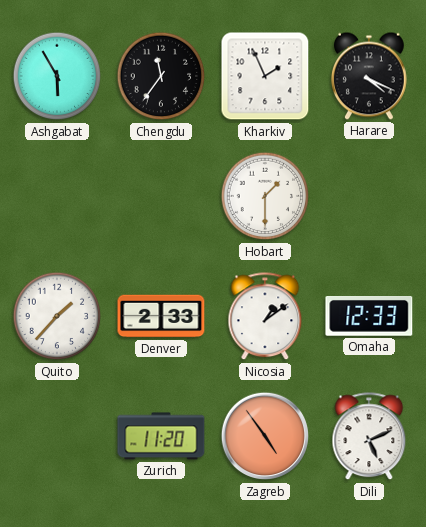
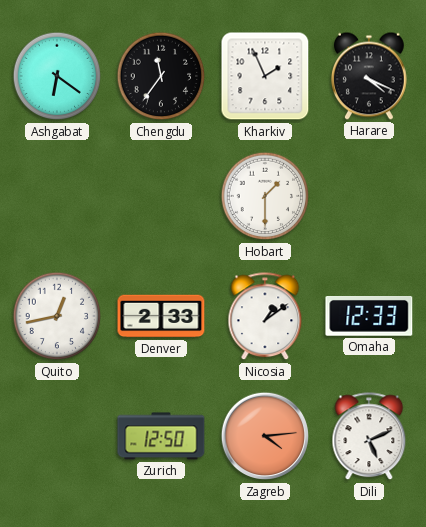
Ashgabat: 5:55 -> 6:21
Quito: 1:37 -> 12:43
Zurich: 11:20 -> 12:50
Zagreb: 4:54 -> 4:14
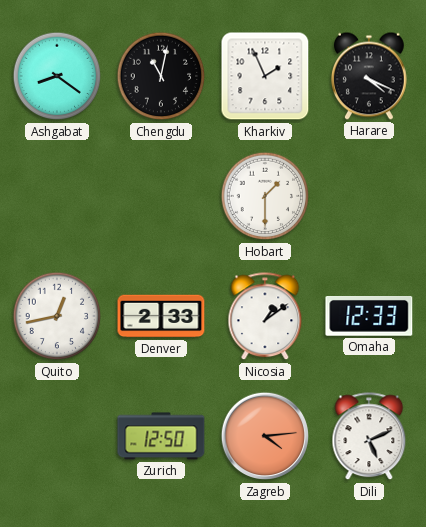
Ashgabat: 6:21 -> 8:21
Chengdu: 11:36 -> 11:02
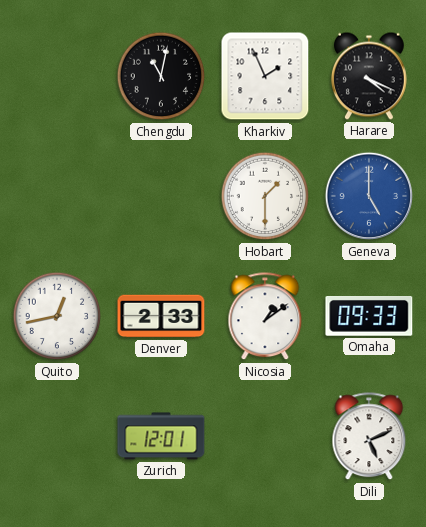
Ashgabat: 8:21 -> none
Geneva: none -> 5:00
Omaha: 12:33 -> 09:33
Zurich: 12:50 -> 12:01
Zagreb: 4:14 -> none
